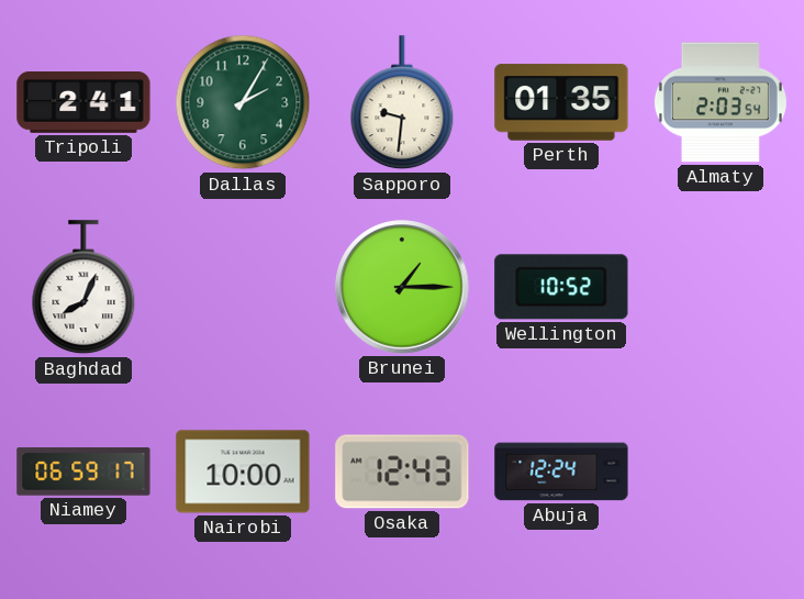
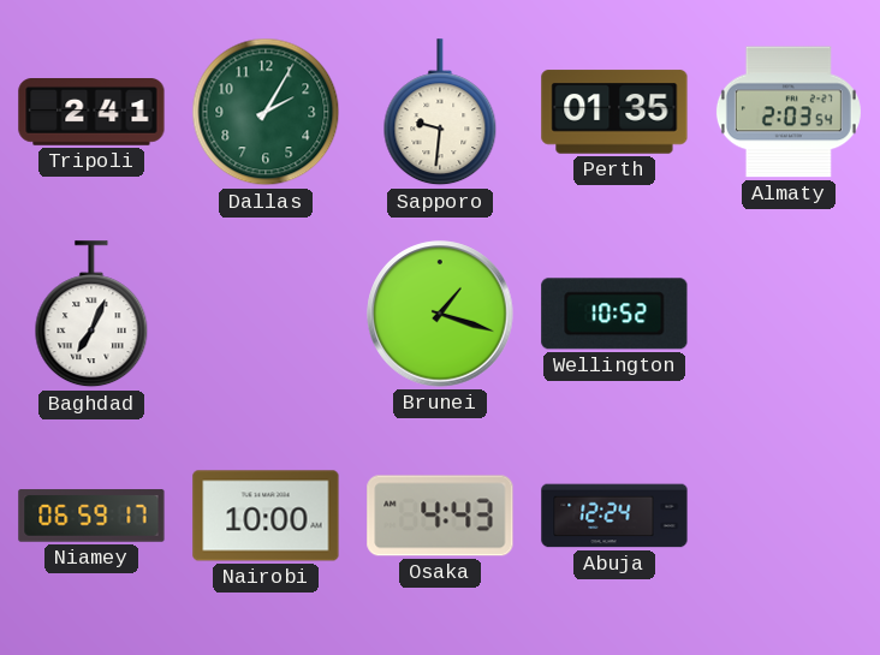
Baghdad: 8:04 -> 7:04
Brunei: 1:15 -> 1:18
Osaka: 12:43 -> 4:43
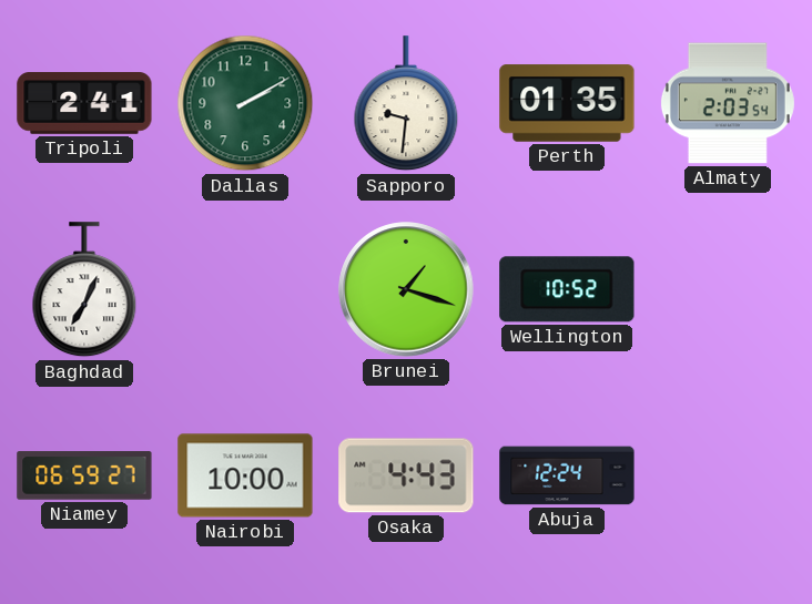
Dallas: 2:05 -> 2:10
Niamey: 06:59:17 -> 06:59:27
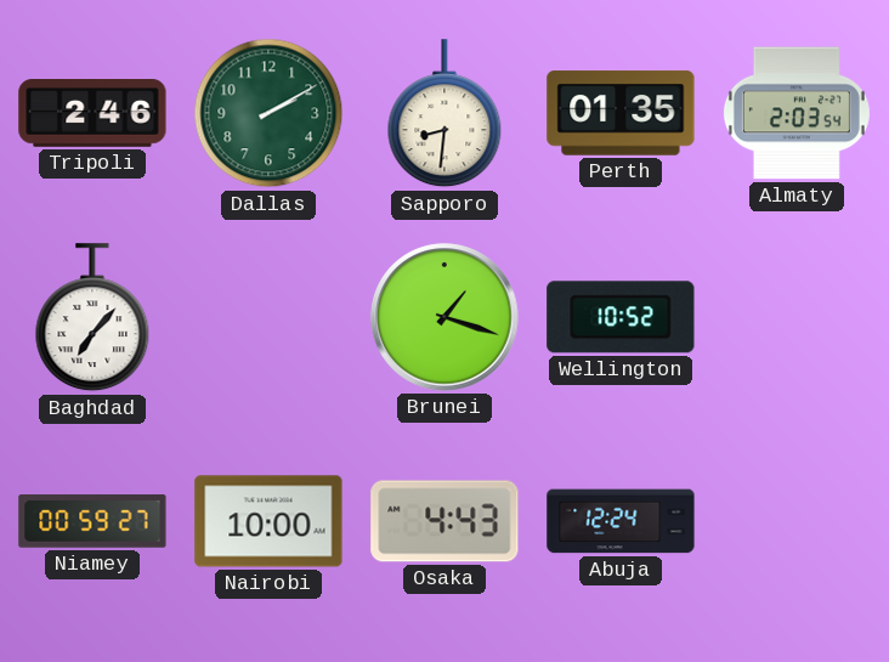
Tripoli: 2:41 -> 2:46
Sapporo: 9:31 -> 8:31
Baghdad: 7:04 -> 7:07
Niamey: 06:59 -> 00:59
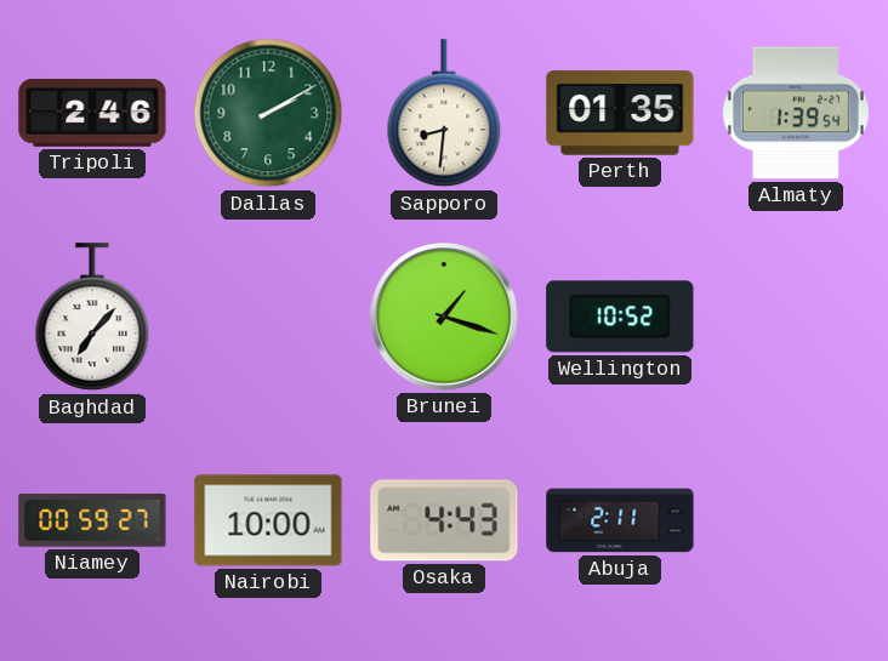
Almaty: 2:03 -> 1:39
Abuja: 12:24 -> 2:11
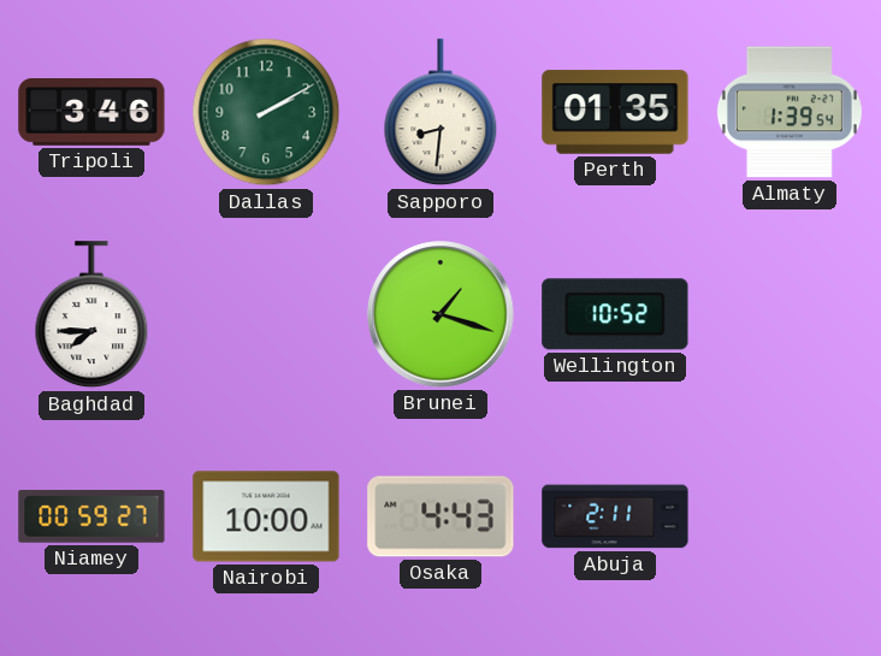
Tripoli: 2:46 -> 3:46
Baghdad: 7:07 -> 7:45
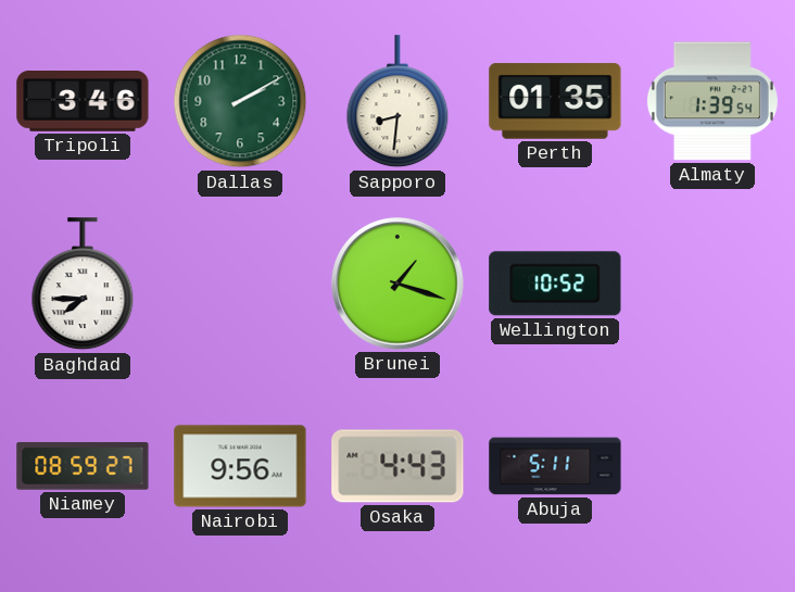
Niamey: 00:59 -> 08:59
Nairobi: 10:00 -> 9:56
Abuja: 2:11 -> 5:11
